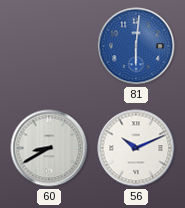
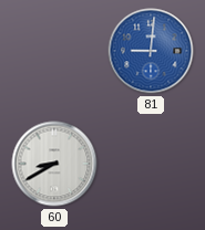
81: 6:01 -> 9:01
56: 10:11 -> none
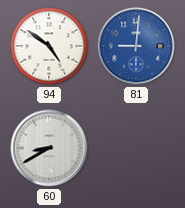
94: none -> 4:51
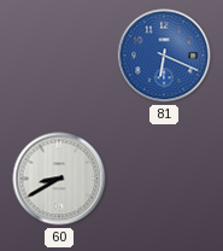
94: 4:51 -> none
81: 9:01 -> 6:19
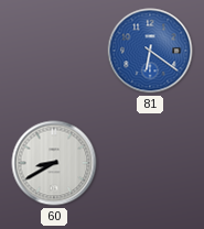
81: 6:19 -> 6:21
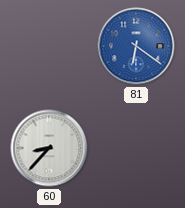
60: 8:40 -> 8:37
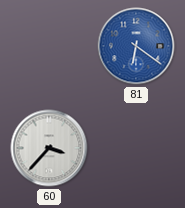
60: 8:37 -> 3:37
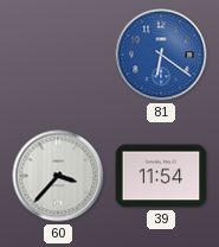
39: none -> 11:54
